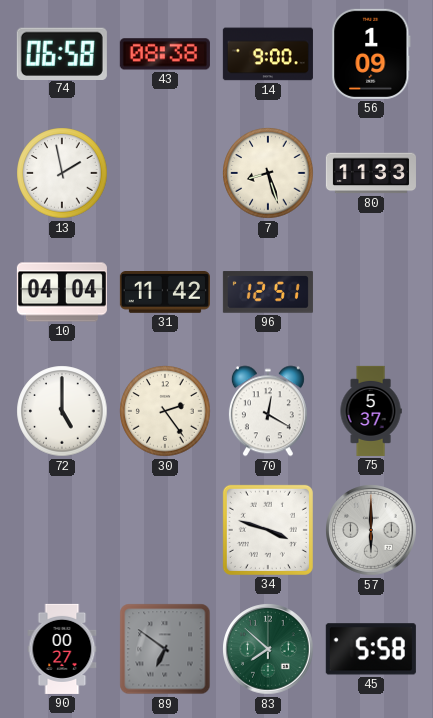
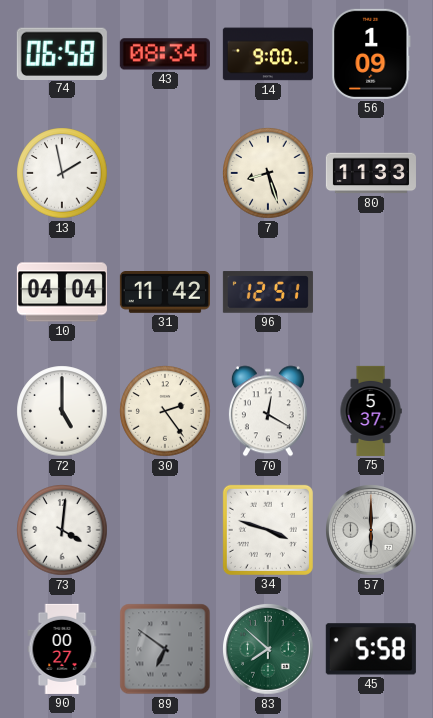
43: 08:38 -> 08:34
73: none -> 4:01
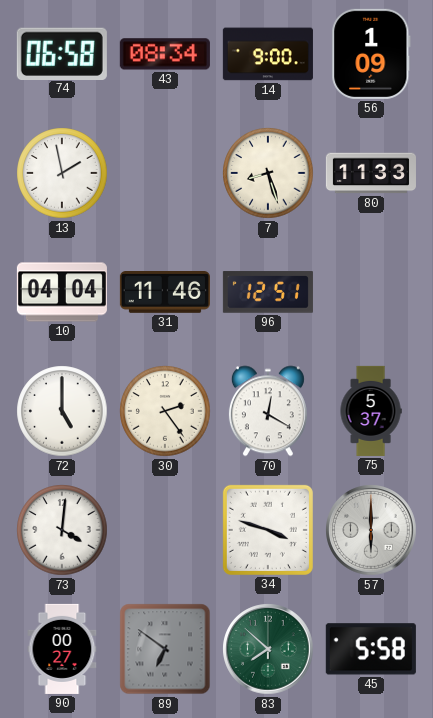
31: 11:42 -> 11:46
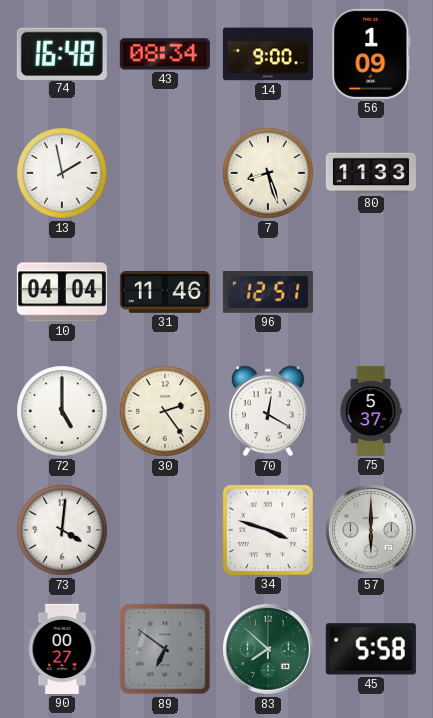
74: 06:58 -> 16:48
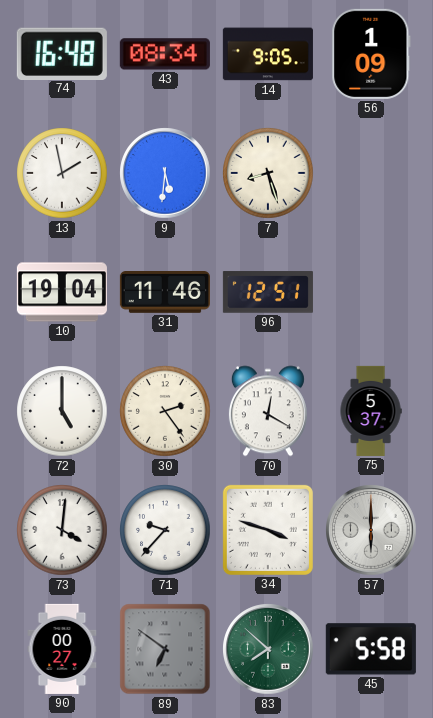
14: 9:00 -> 9:05
9: none -> 5:31
80: 11:33 -> none
10: 04:04 -> 19:04
71: none -> 9:37
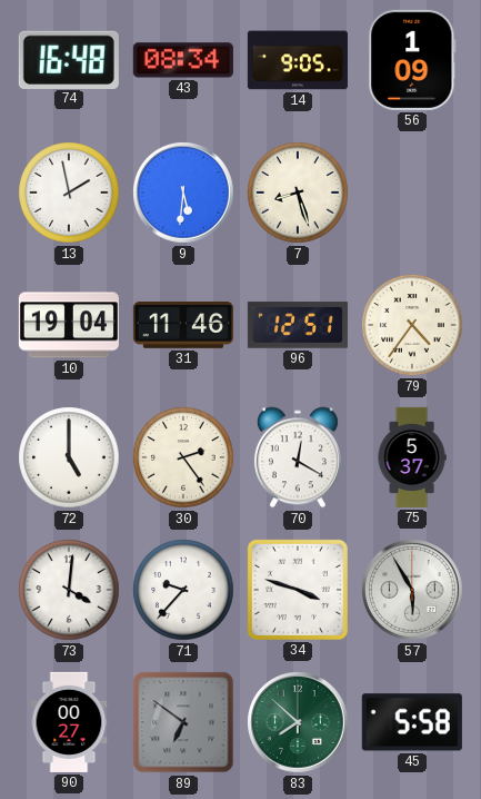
79: none -> 4:36
57: 6:00 -> 5:55
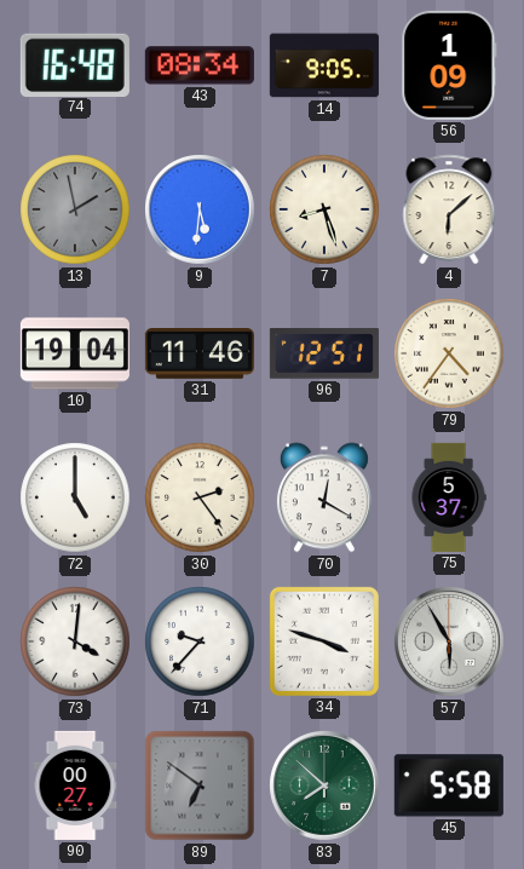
13 dial: white -> grey
4: none -> 6:08
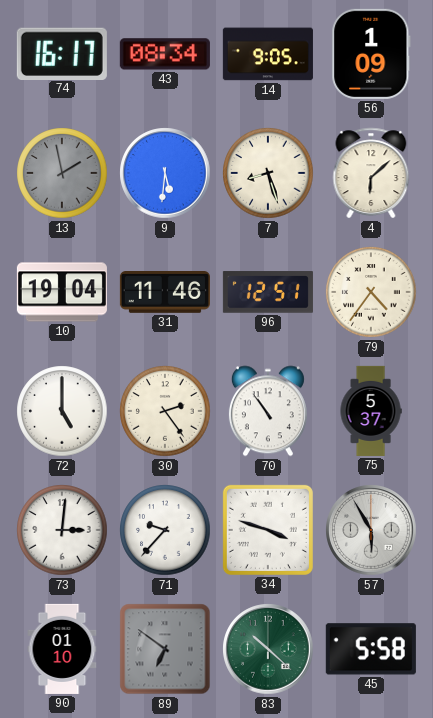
74: 16:48 -> 16:17
70: 12:20 -> 10:54
73: 4:01 -> 3:01
90: 00:27 -> 01:10
83: 7:52 -> 10:22
